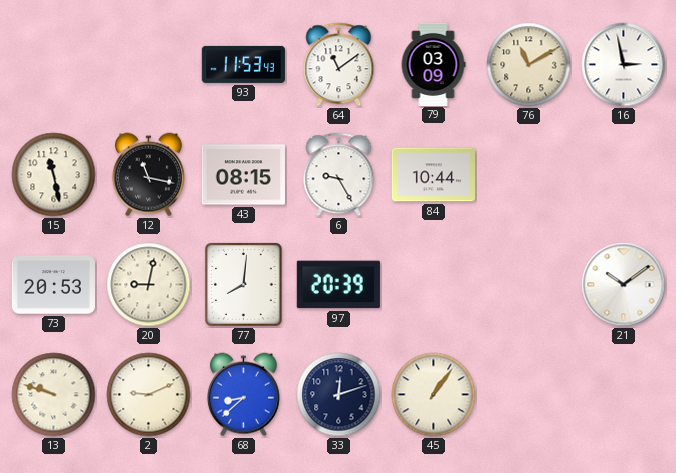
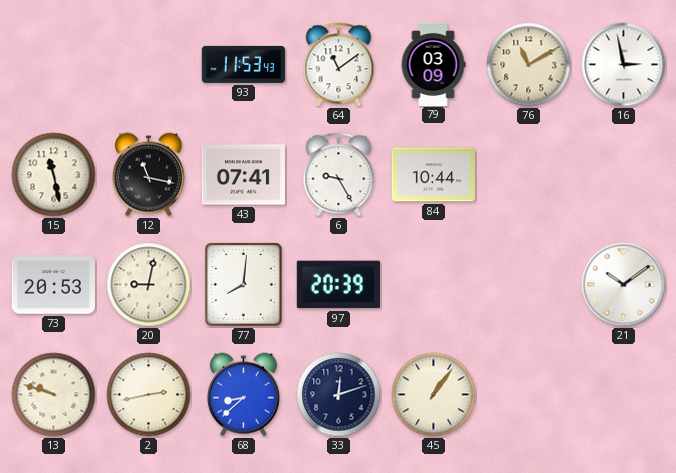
43: 08:15 -> 07:41
2: 9:11 -> 2:43
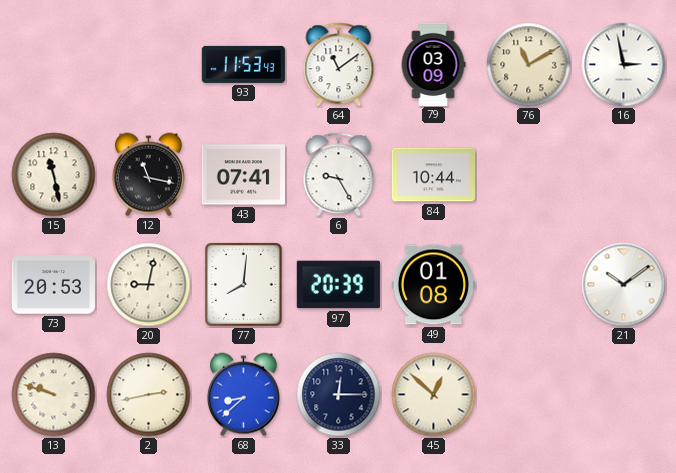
49: none -> 01:08
33: 12:12 -> 12:15
45: 1:06 -> 12:52
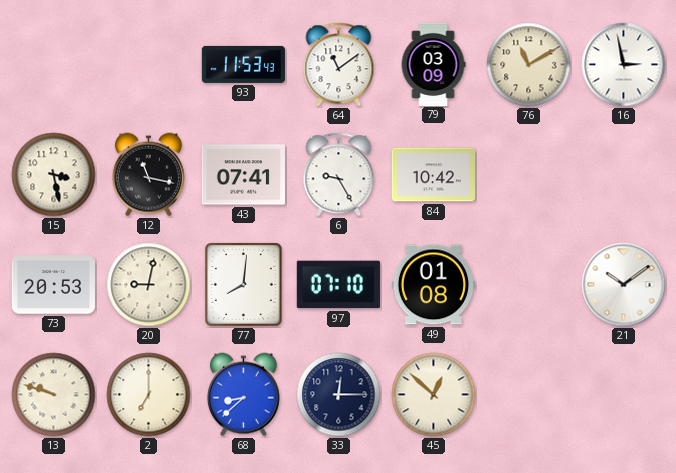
15: 11:28 -> 3:28
84: 10:44 -> 10:42
97: 20:39 -> 07:10
2: 2:43 -> 7:00
